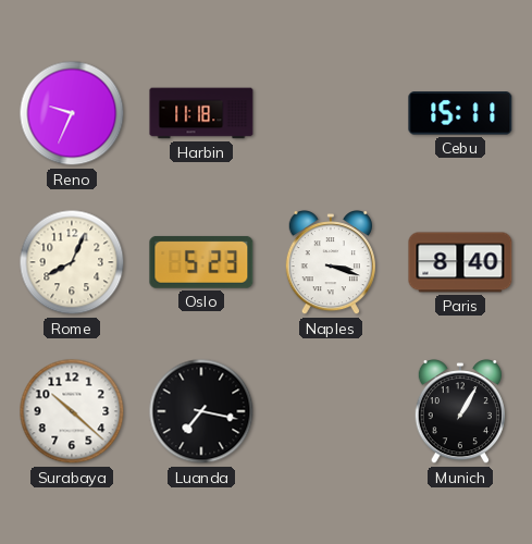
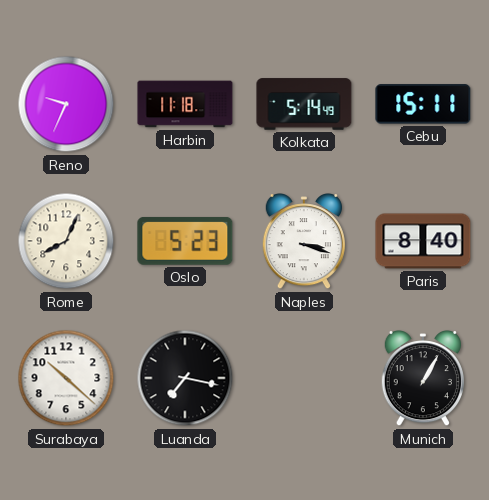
Kolkata: none -> 5:14
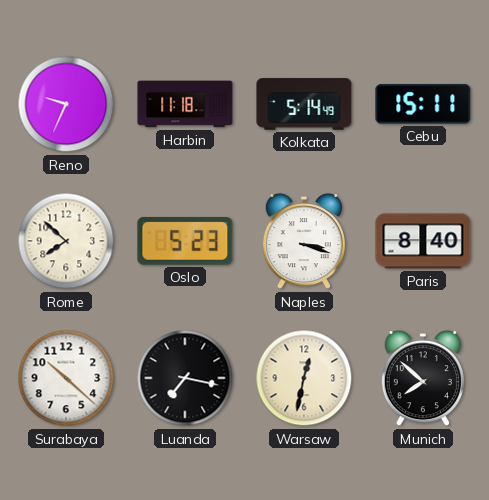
Rome: 8:04 -> 7:52
Warsaw: none -> 12:32
Munich: 1:05 -> 7:52
